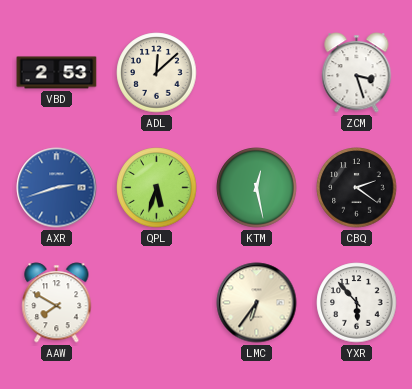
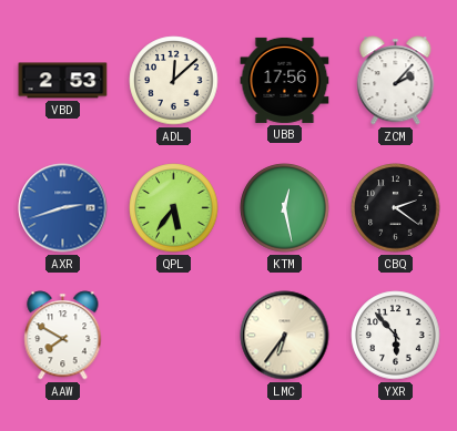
UBB: none -> 17:56
ZCM: 3:27 -> 2:07
QPL: 5:33 -> 5:36
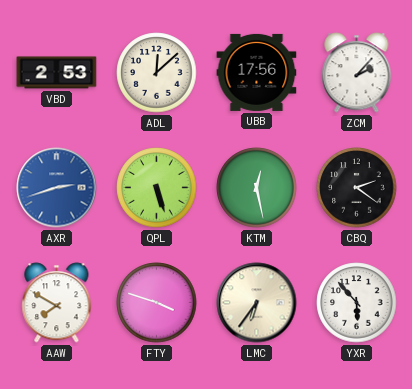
QPL: 5:36 -> 5:27
FTY: none -> 3:48
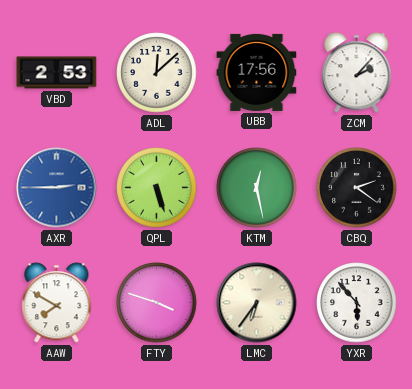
AXR: 2:42 -> 2:45
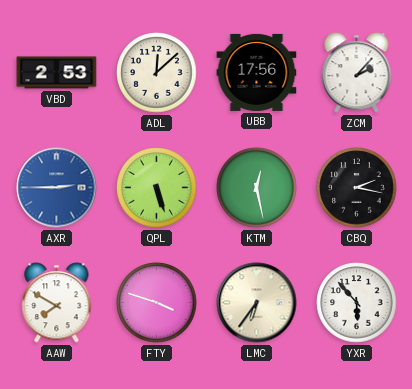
CBQ: 2:21 -> 2:17
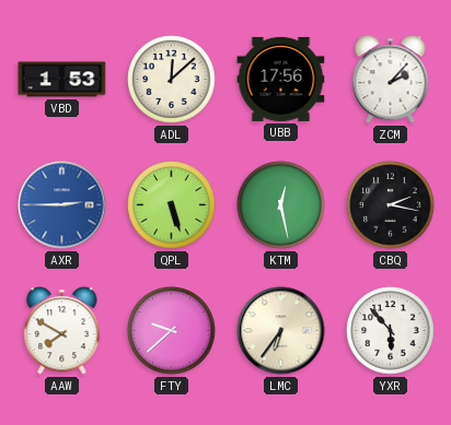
VBD: 2:53 -> 1:53
FTY: 3:48 -> 9:38
